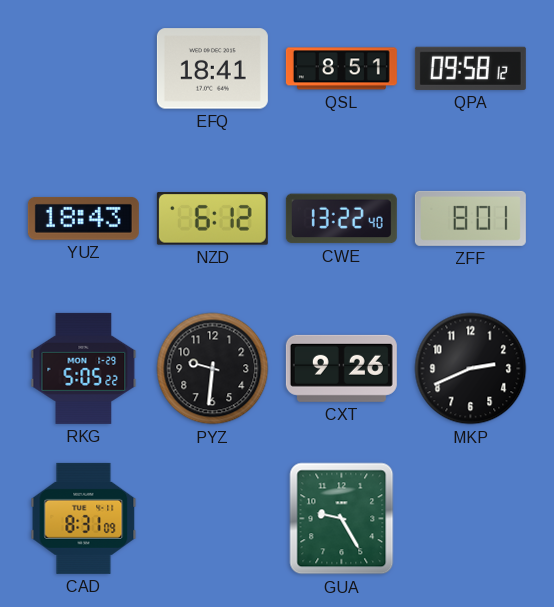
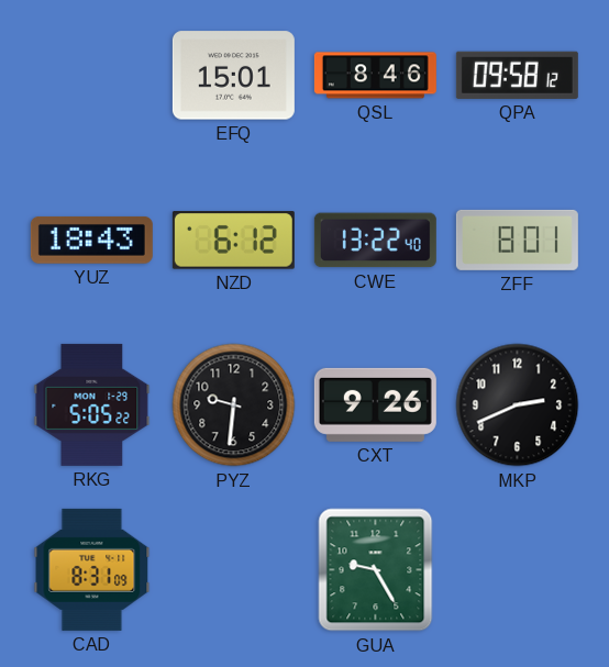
EFQ: 18:41 -> 15:01
QSL: 8:51 -> 8:46
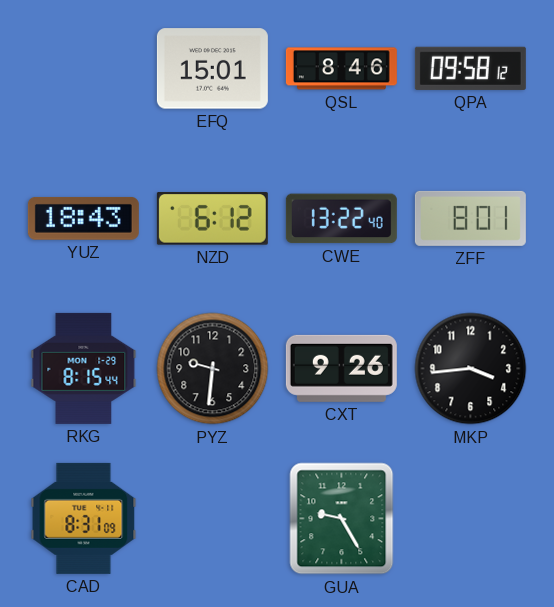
RKG: 5:05 -> 8:15
MKP: 2:41 -> 3:44
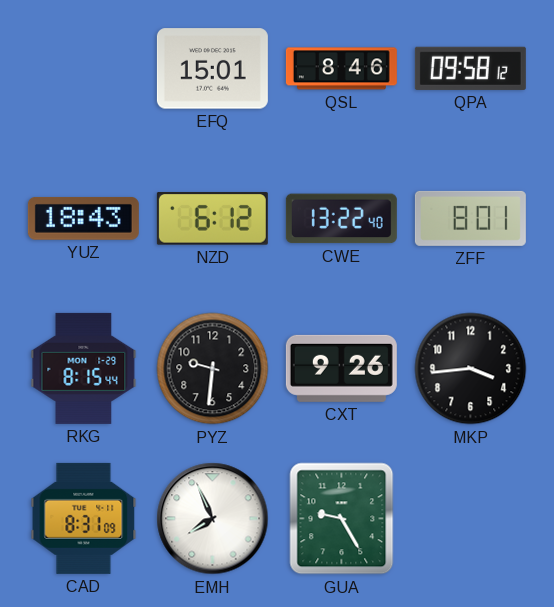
EMH: none -> 7:56
